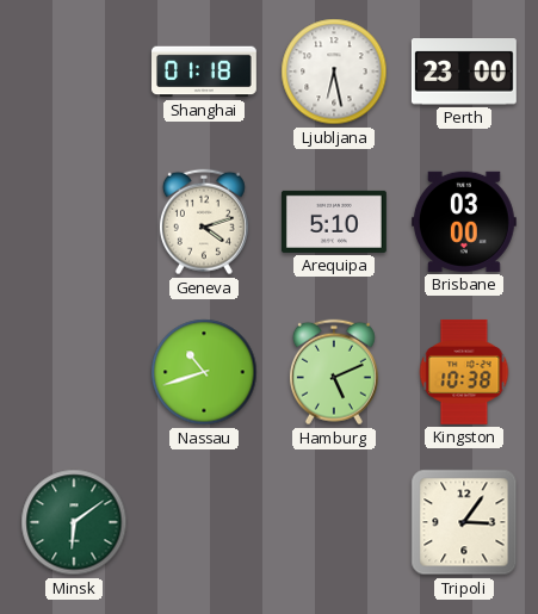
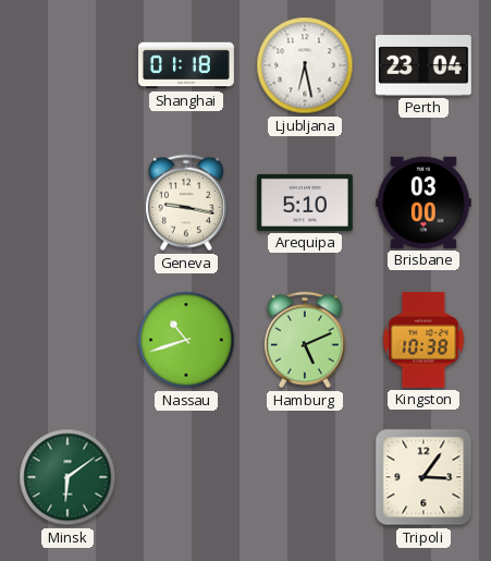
Perth: 23:00 -> 23:04
Geneva: 4:12 -> 9:17
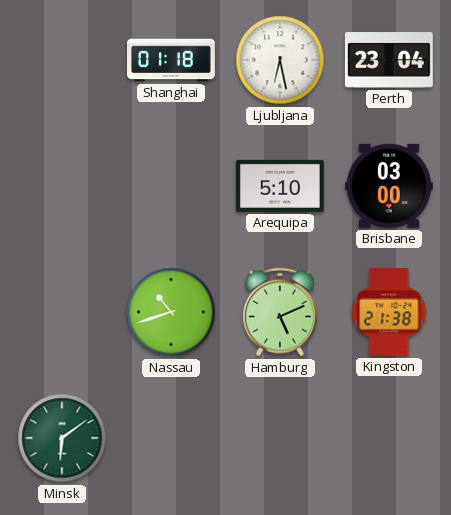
Geneva: 9:17 -> none
Kingston: 10:38 -> 21:38
Tripoli: 3:06 -> none
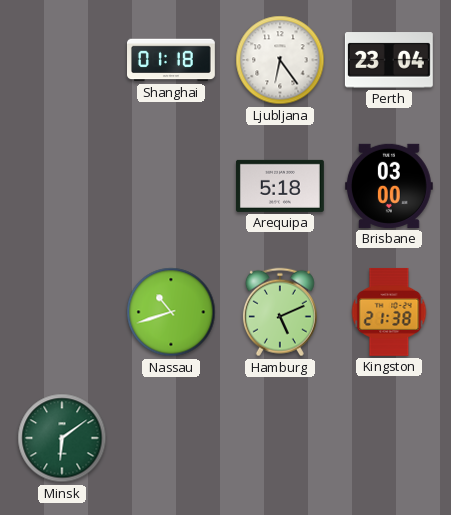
Ljubljana: 6:28 -> 6:24
Arequipa: 5:10 -> 5:18
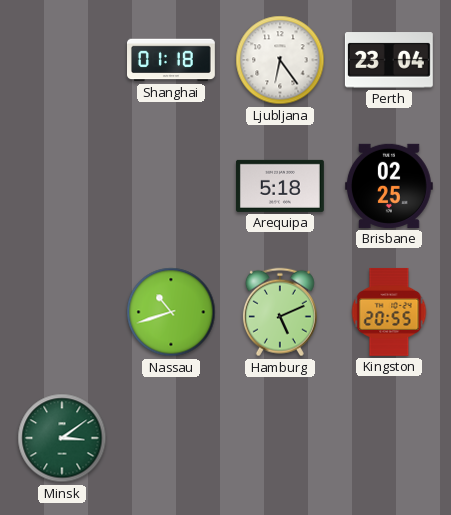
Brisbane: 03:00 -> 02:25
Kingston: 21:38 -> 20:55
Minsk: 6:09 -> 3:09
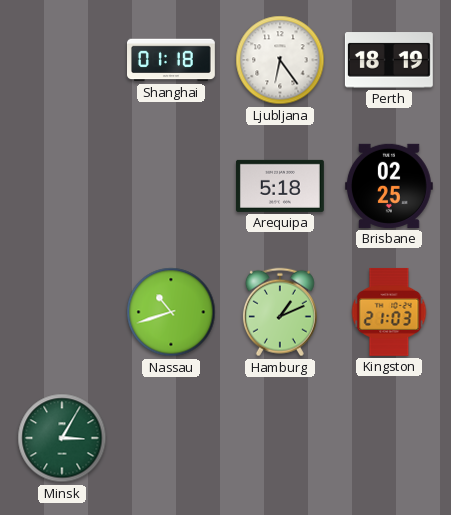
Perth: 23:04 -> 18:19
Hamburg: 5:11 -> 1:11
Kingston: 20:55 -> 21:03
Minsk: 3:09 -> 3:05
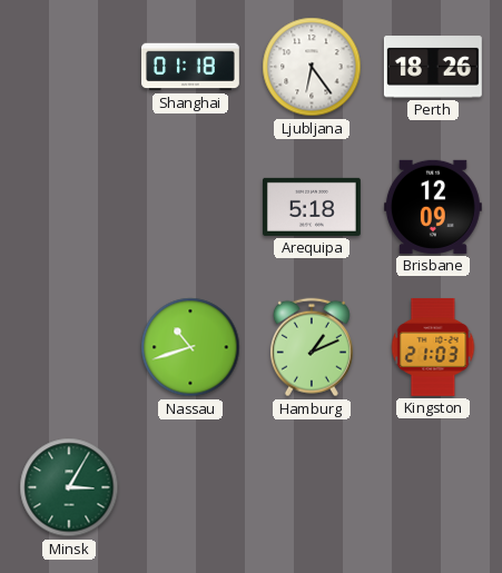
Perth: 18:19 -> 18:26
Brisbane: 02:25 -> 12:09
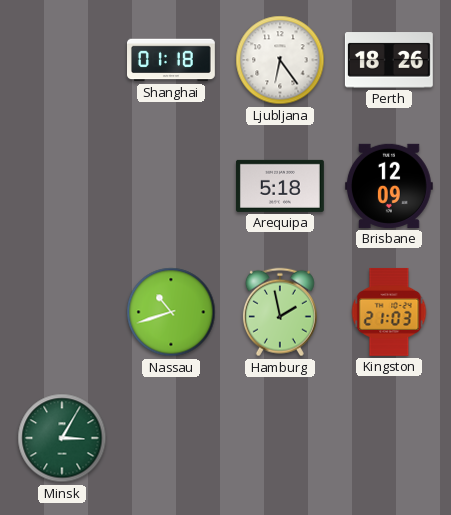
Hamburg: 1:11 -> 1:58
